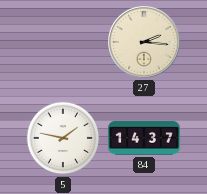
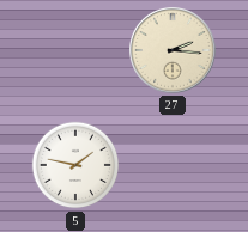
84: 14:37 -> none
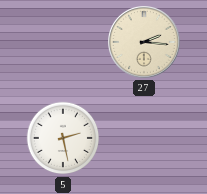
5: 1:47 -> 2:28
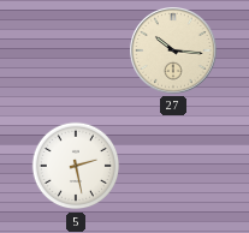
27: 2:16 -> 10:16
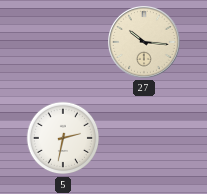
5: 2:28 -> 2:32
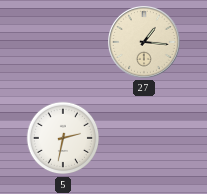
27: 10:16 -> 1:16
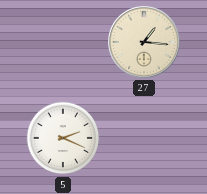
5: 2:32 -> 2:19
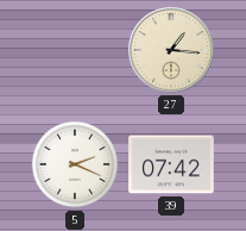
39: none -> 07:42
